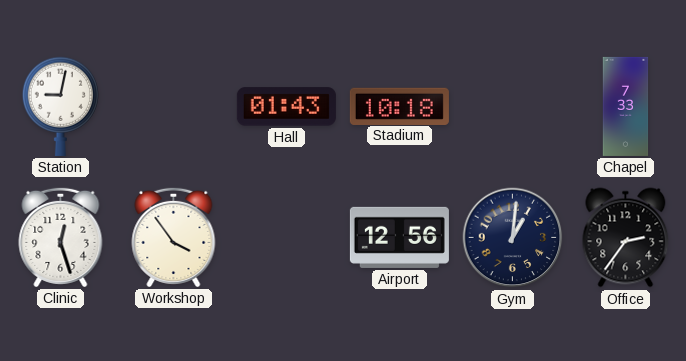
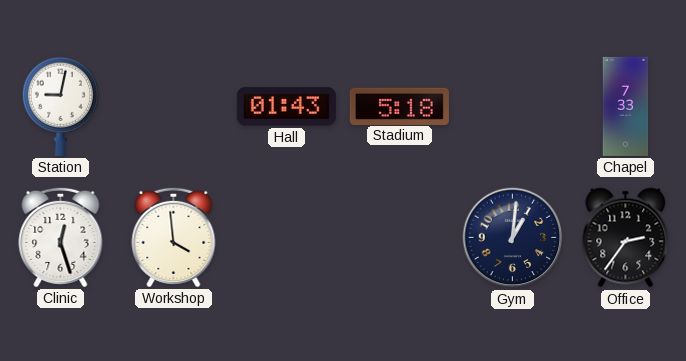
Stadium: 10:18 -> 5:18
Workshop: 3:54 -> 3:59
Airport: 12:56 -> none
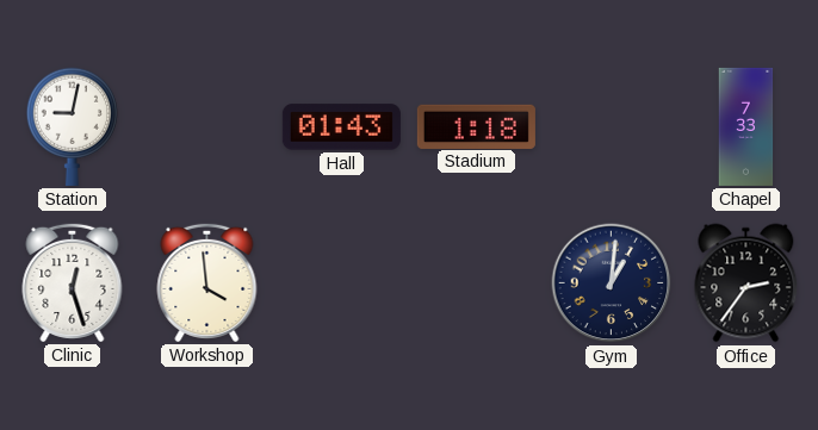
Stadium: 5:18 -> 1:18
